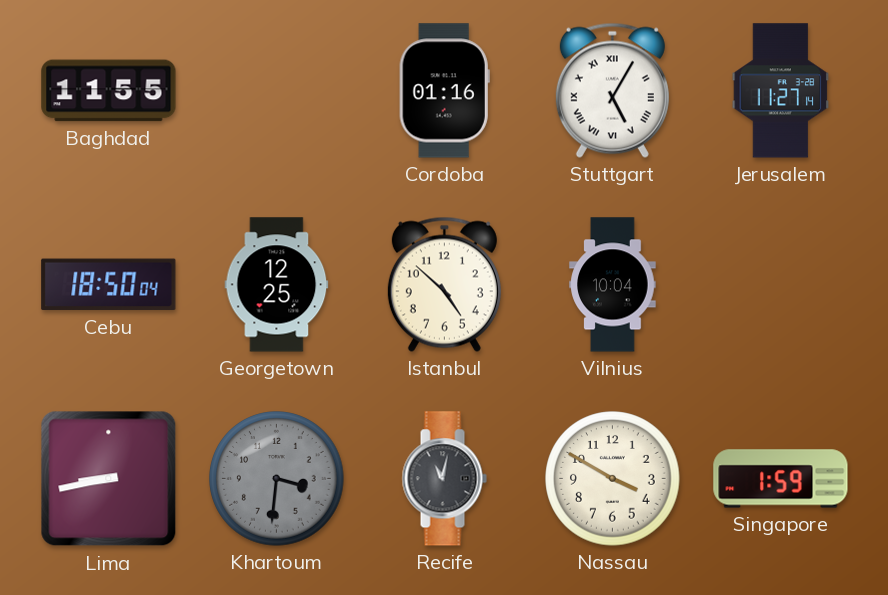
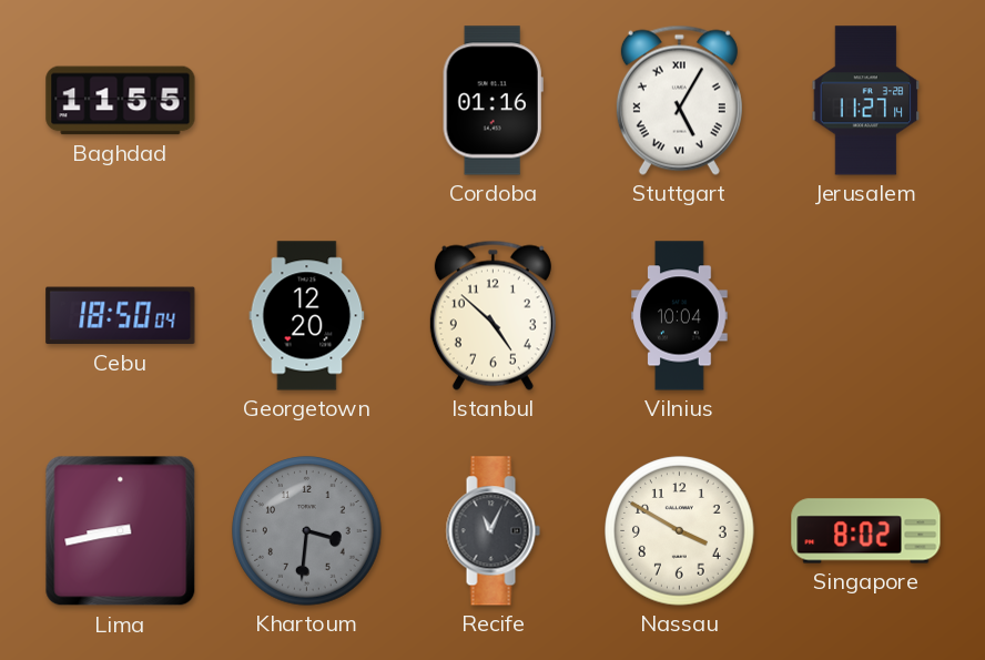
Georgetown: 12:25 -> 12:20
Recife: 11:02 -> 11:04
Singapore: 1:59 -> 8:02
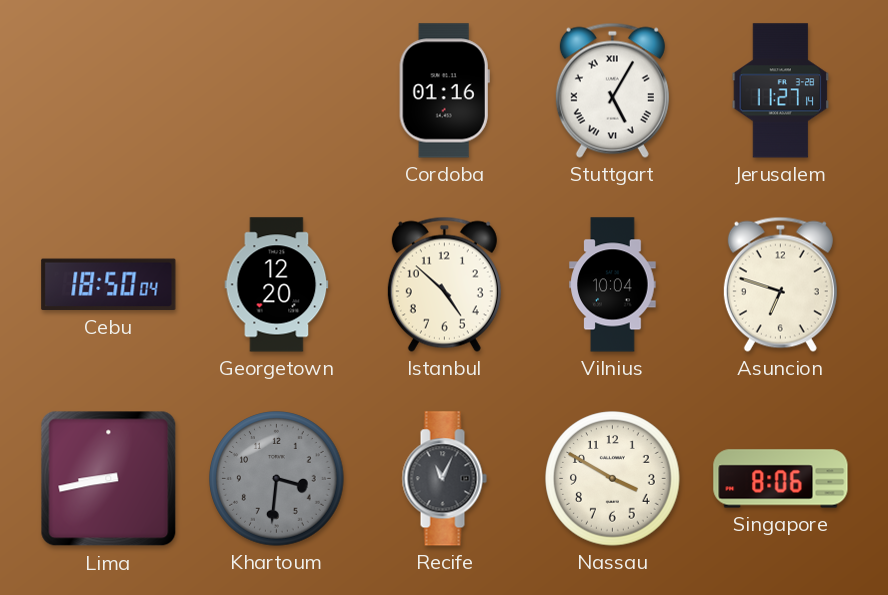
Baghdad: 11:55 -> none
Asuncion: none -> 6:48
Singapore: 8:02 -> 8:06
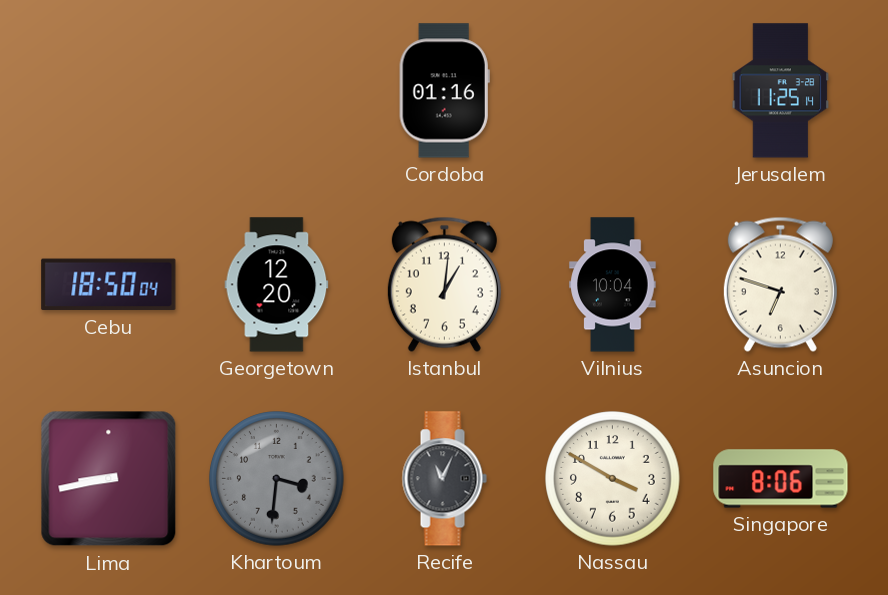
Stuttgart: 5:05 -> none
Jerusalem: 11:27 -> 11:25
Istanbul: 4:52 -> 1:01
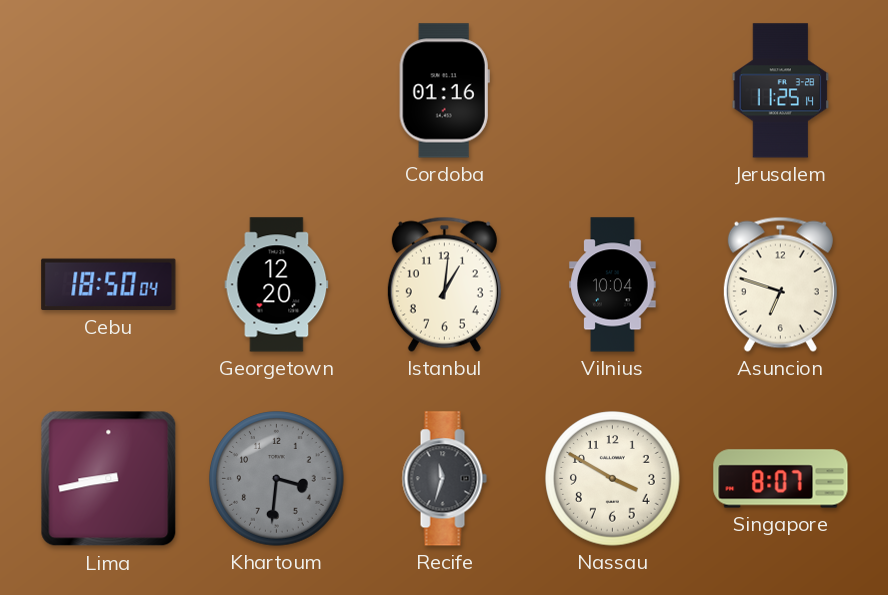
Recife: 11:04 -> 11:33
Singapore: 8:06 -> 8:07
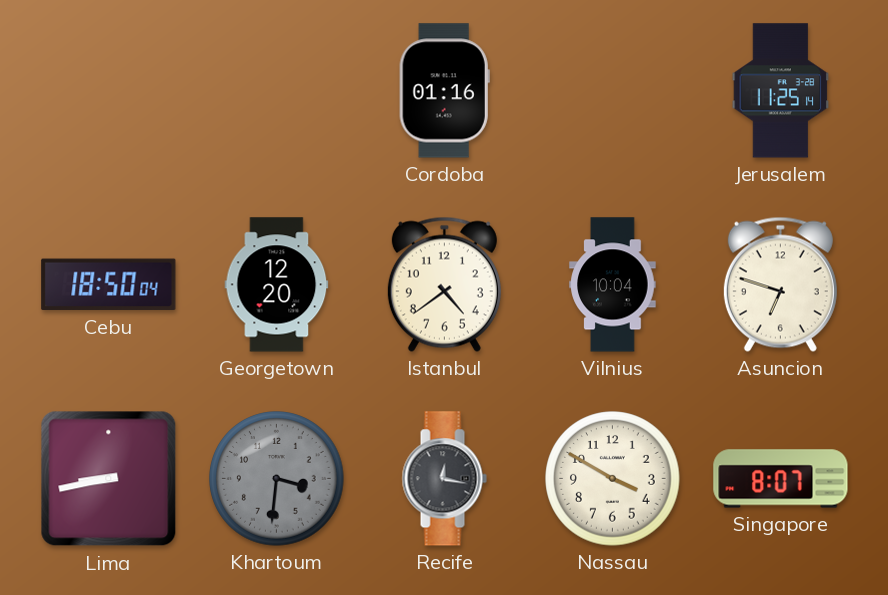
Istanbul: 1:01 -> 4:39
Recife: 11:33 -> 12:17
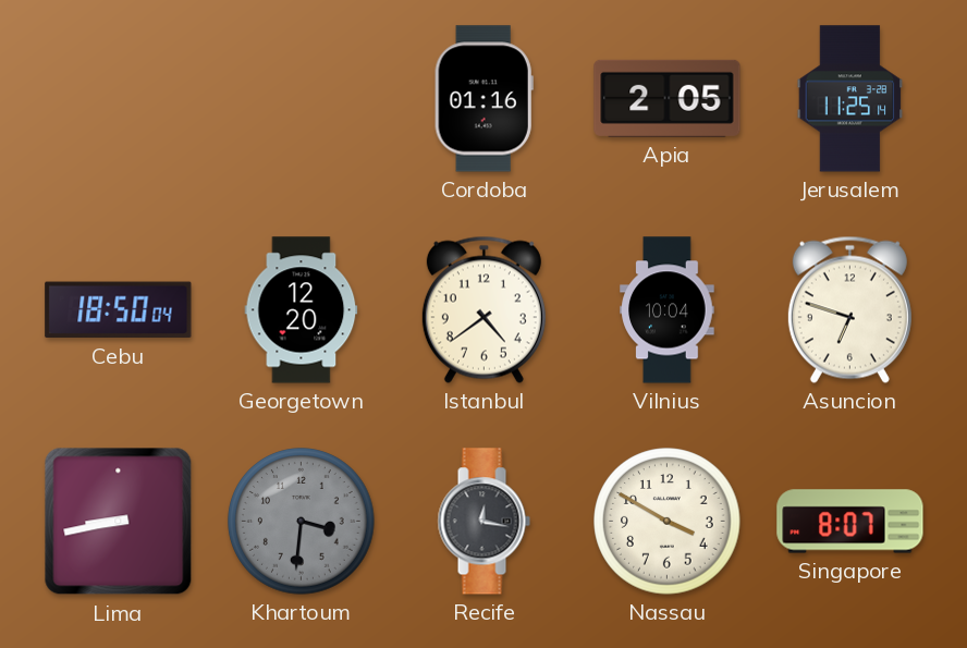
Apia: none -> 2:05
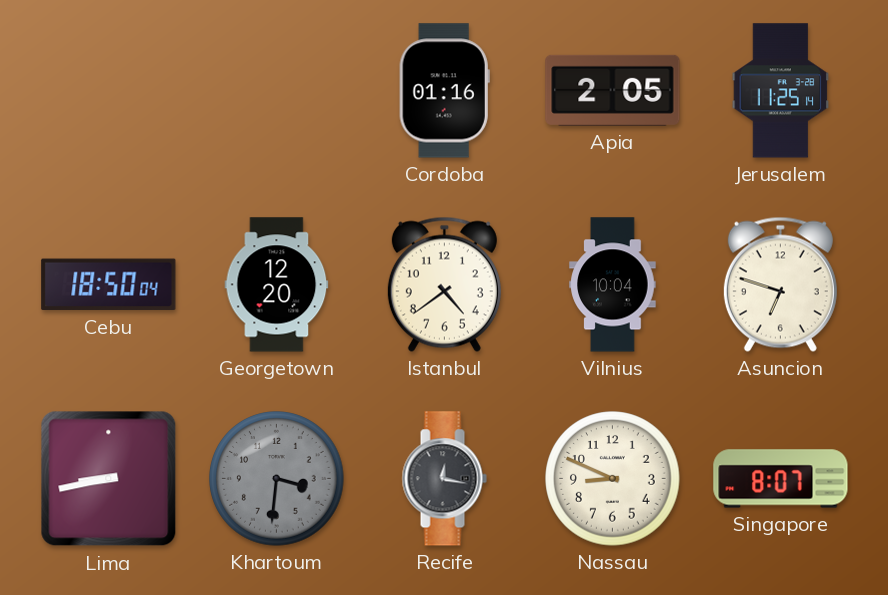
Nassau: 3:50 -> 8:49
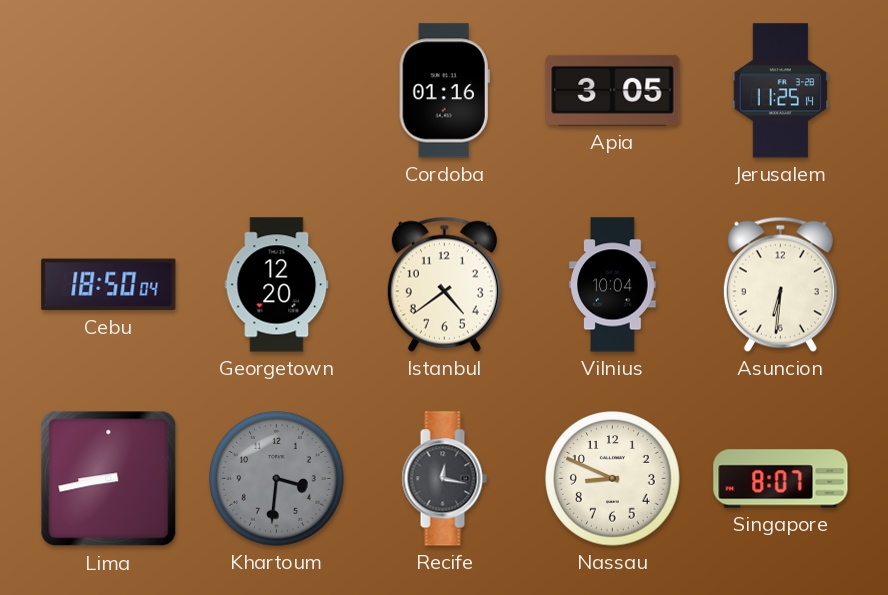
Apia: 2:05 -> 3:05
Asuncion: 6:48 -> 6:31
